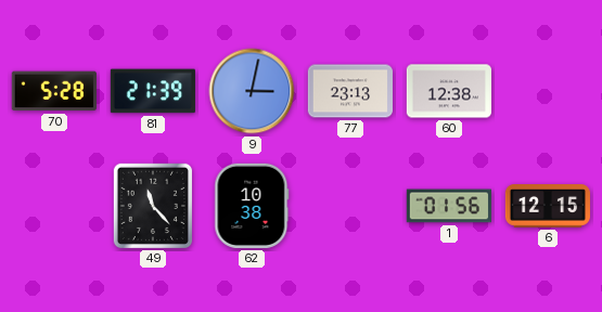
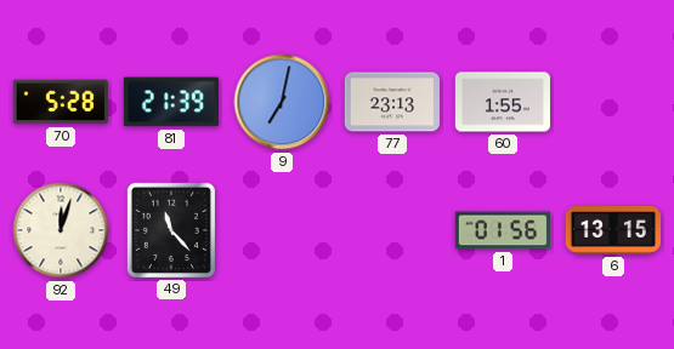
9: 3:02 -> 7:02
60: 12:38 -> 1:55
92: none -> 12:03
62: 10:38 -> none
6: 12:15 -> 13:15
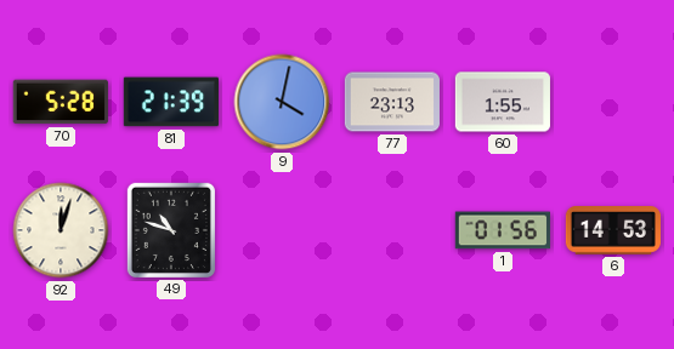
9: 7:02 -> 4:02
49: 11:23 -> 10:48
6: 13:15 -> 14:53
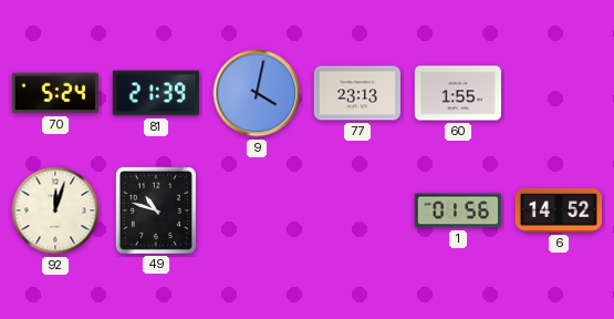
70: 5:28 -> 5:24
6: 14:53 -> 14:52
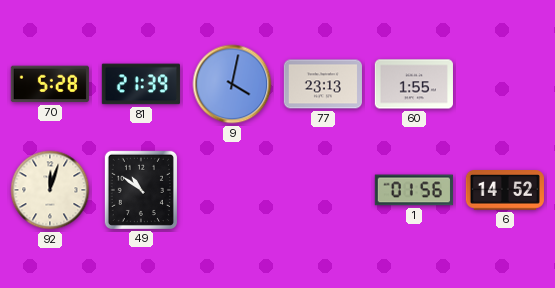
70: 5:24 -> 5:28
49: 10:48 -> 10:51
